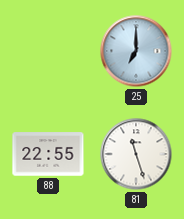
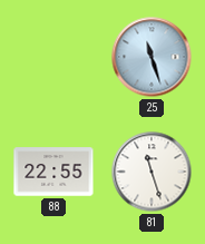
25: 7:00 -> 11:27
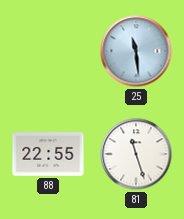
25: 11:27 -> 11:29
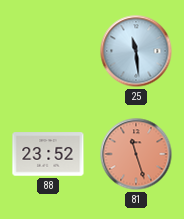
88: 22:55 -> 23:52
81 dial: white -> salmon
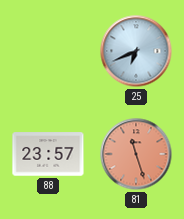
25: 11:29 -> 6:41
88: 23:52 -> 23:57
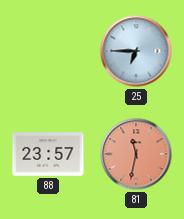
25: 6:41 -> 6:45
81: 11:27 -> 11:32
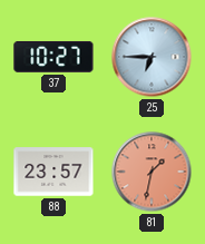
37: none -> 10:27
81: 11:32 -> 1:32
